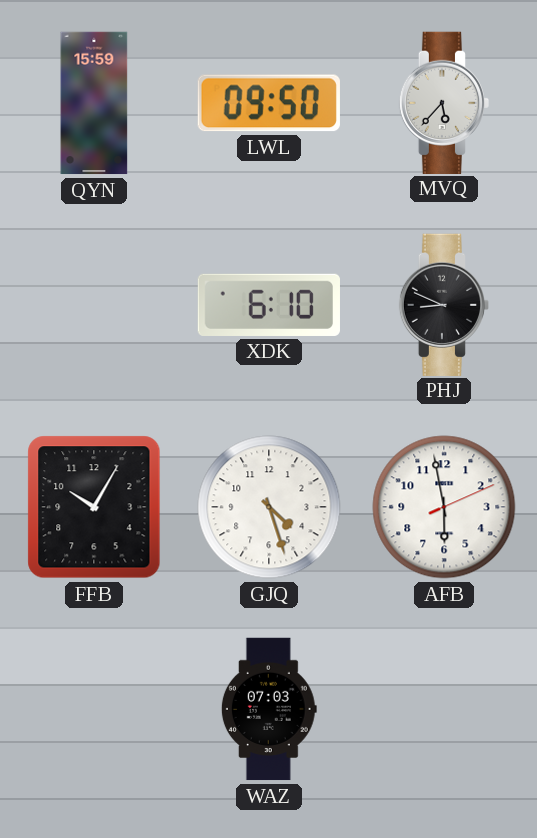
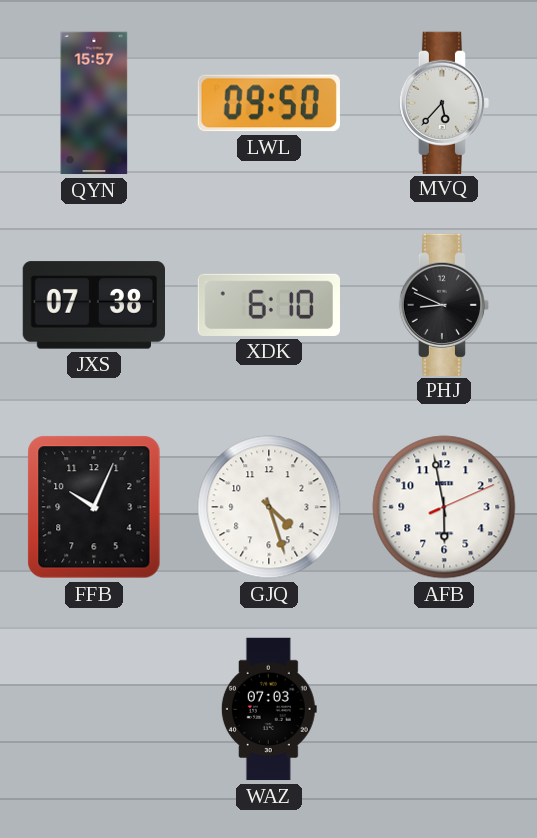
QYN: 15:59 -> 15:57
JXS: none -> 07:38
FFB: 10:05 -> 10:04
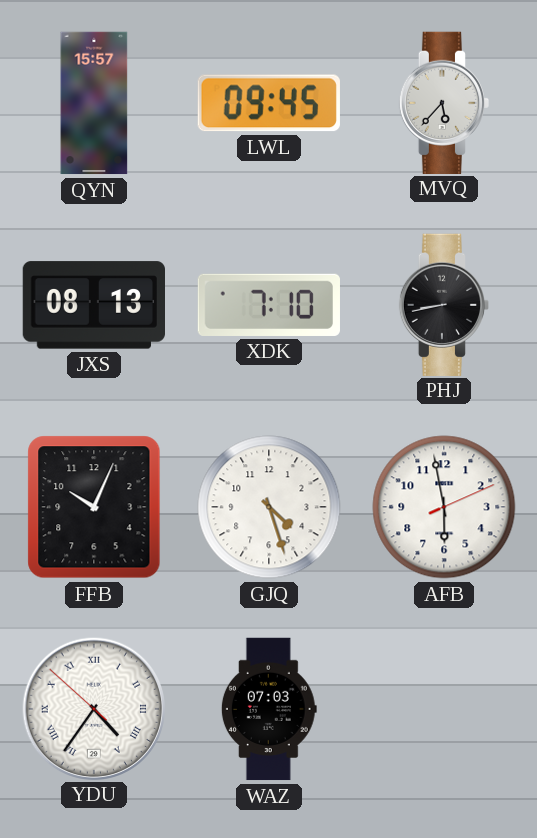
LWL: 09:50 -> 09:45
JXS: 07:38 -> 08:13
XDK: 6:10 -> 7:10
PHJ: 8:49 -> 8:43
YDU: none -> 4:35
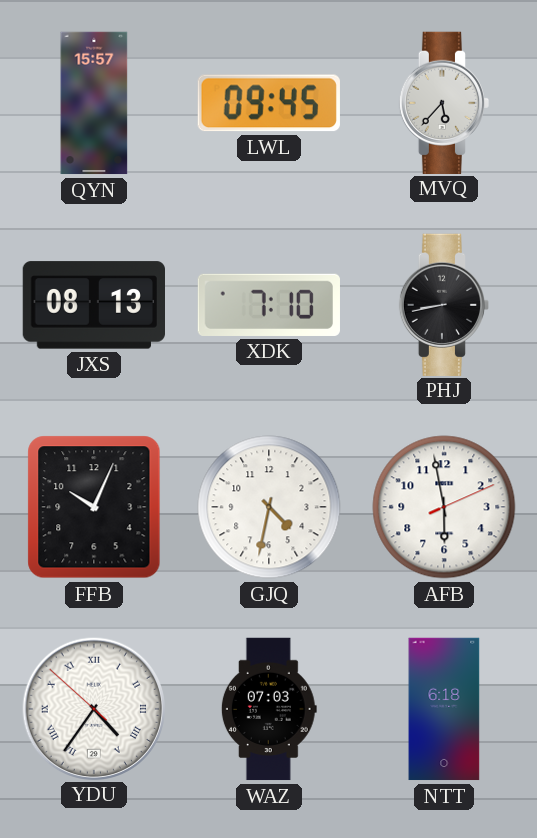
GJQ: 4:27 -> 4:32
NTT: none -> 6:18
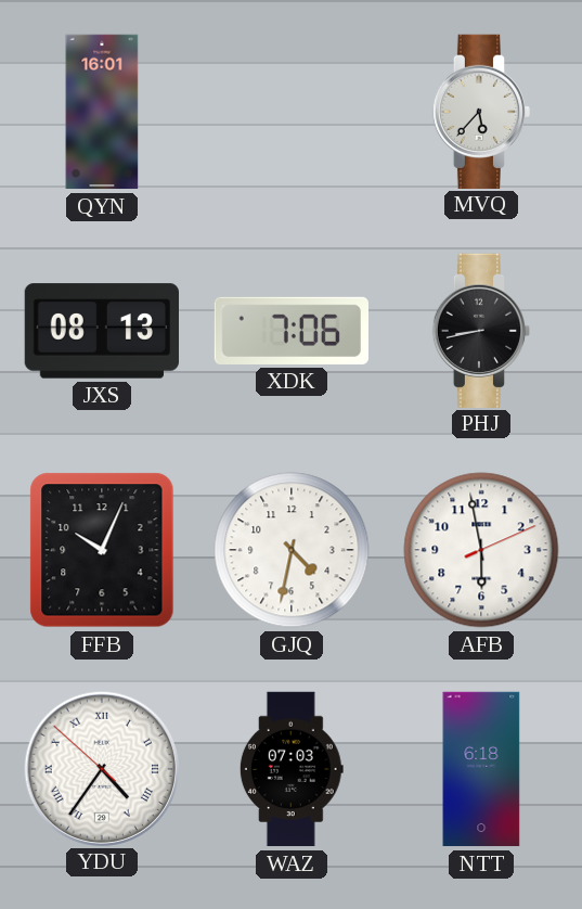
QYN: 15:57 -> 16:01
LWL: 09:45 -> none
XDK: 7:10 -> 7:06
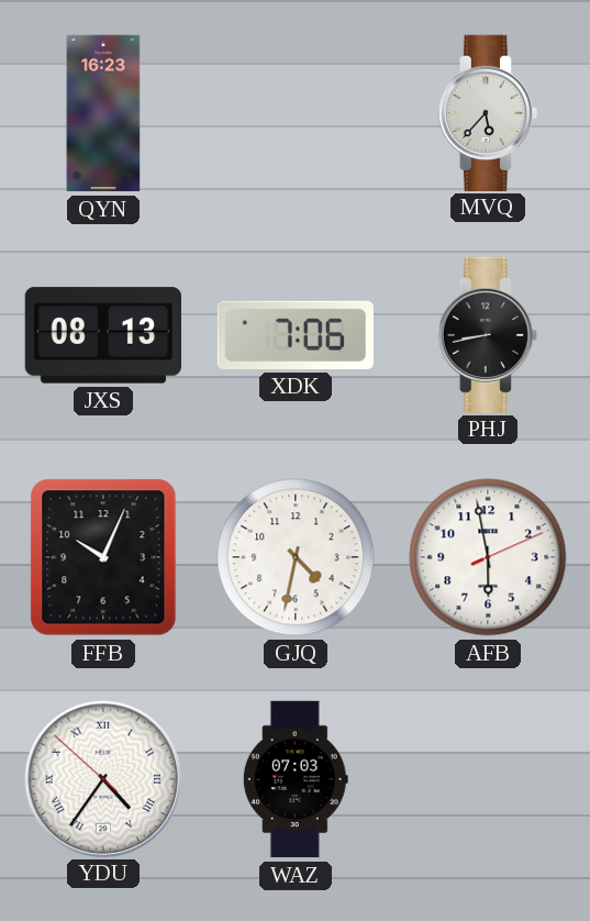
QYN: 16:01 -> 16:23
NTT: 6:18 -> none
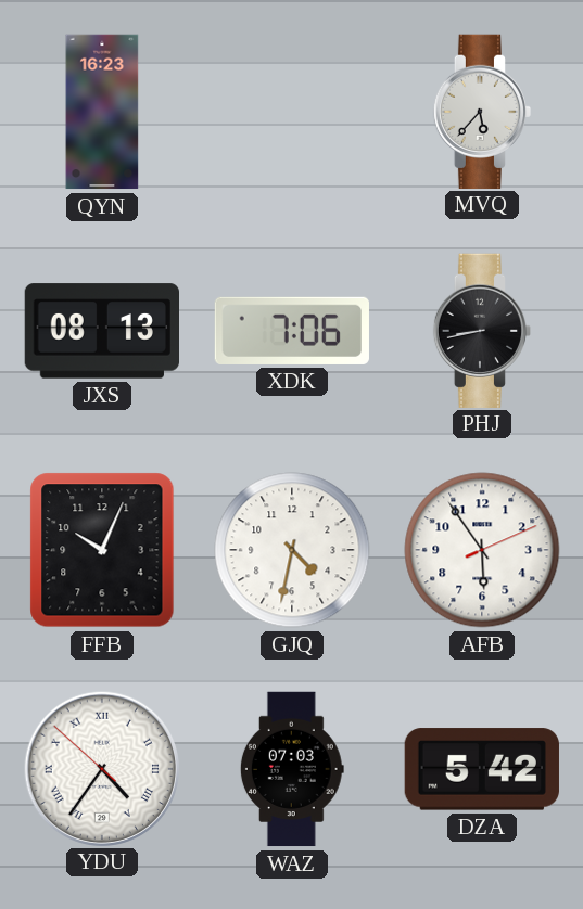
AFB: 5:58 -> 5:54
DZA: none -> 5:42
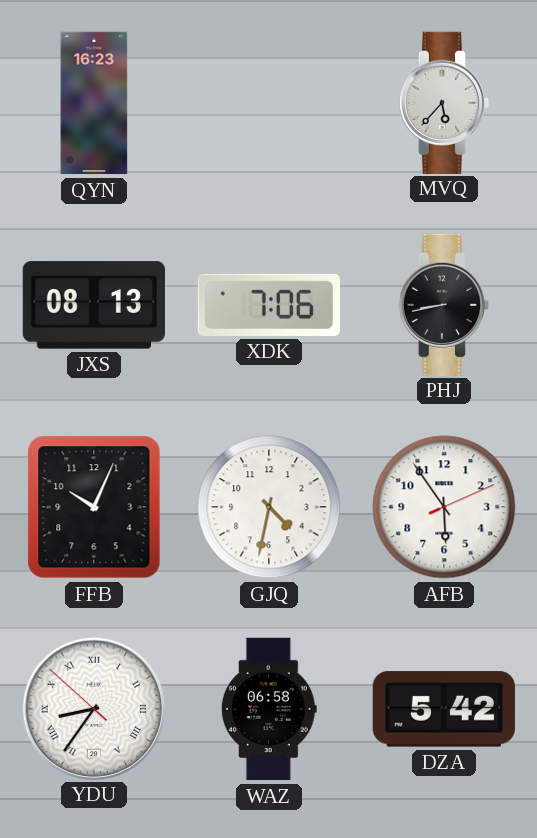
YDU: 4:35 -> 8:35
WAZ: 07:03 -> 06:58
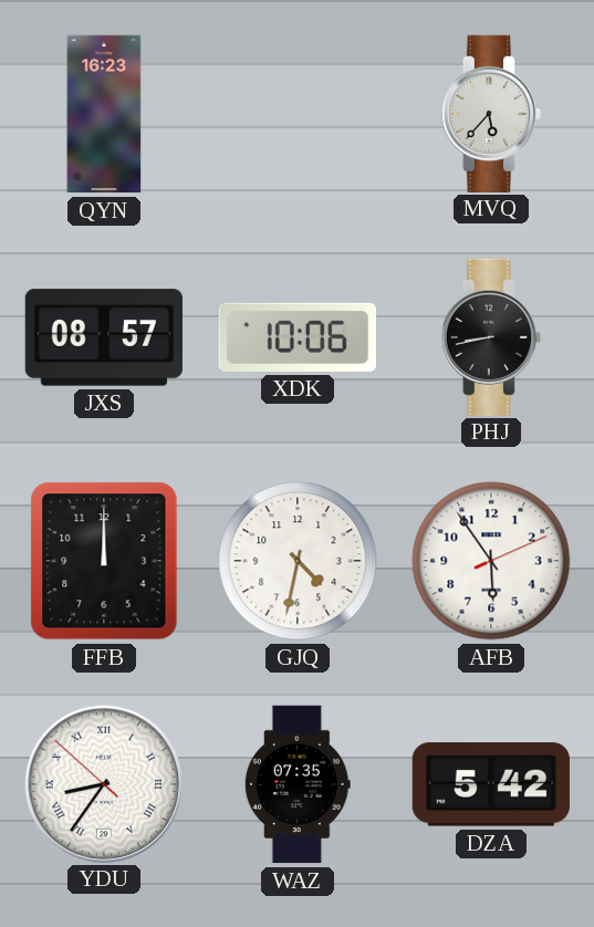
JXS: 08:13 -> 08:57
XDK: 7:06 -> 10:06
FFB: 10:04 -> 12:00
WAZ: 06:58 -> 07:35
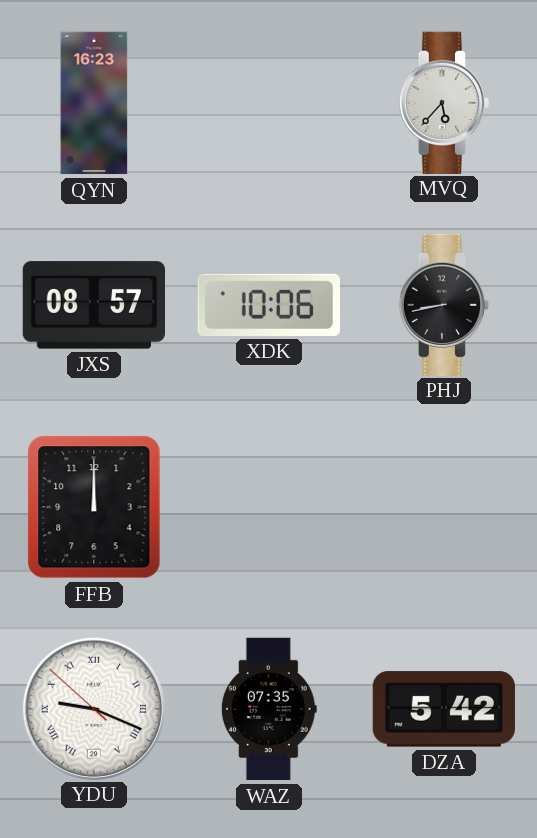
GJQ: 4:32 -> none
AFB: 5:54 -> none
YDU: 8:35 -> 9:18
